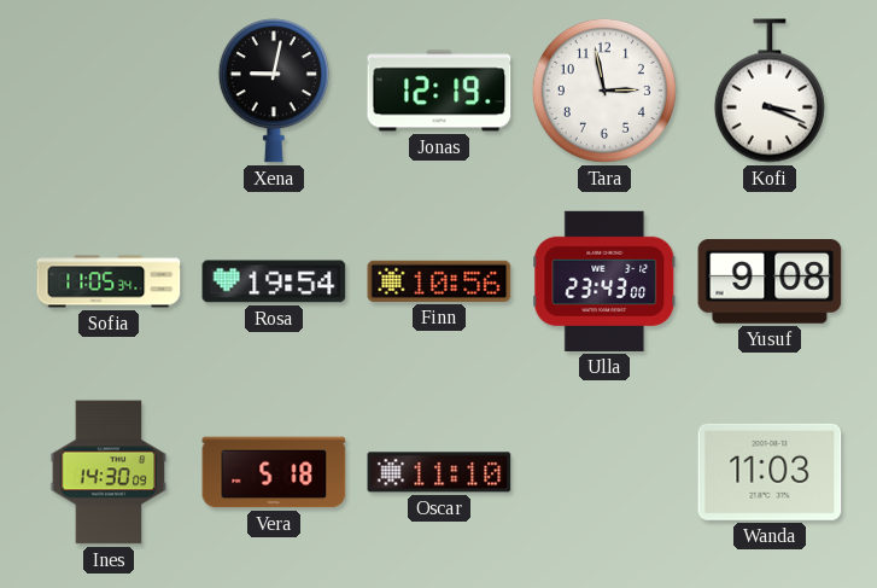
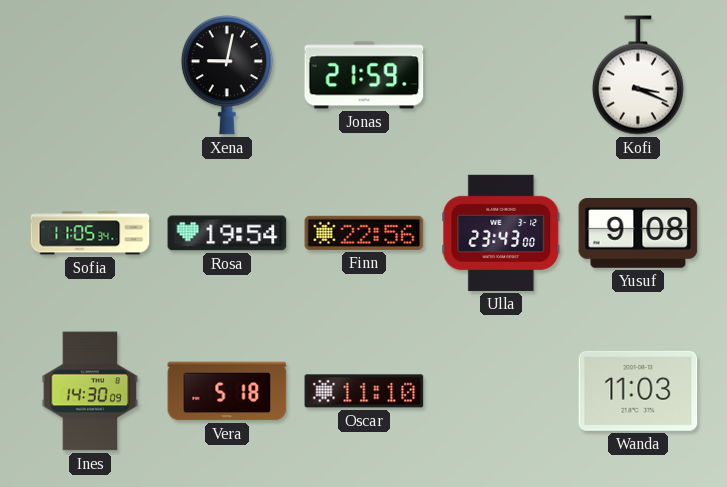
Jonas: 12:19 -> 21:59
Tara: 2:58 -> none
Finn: 10:56 -> 22:56
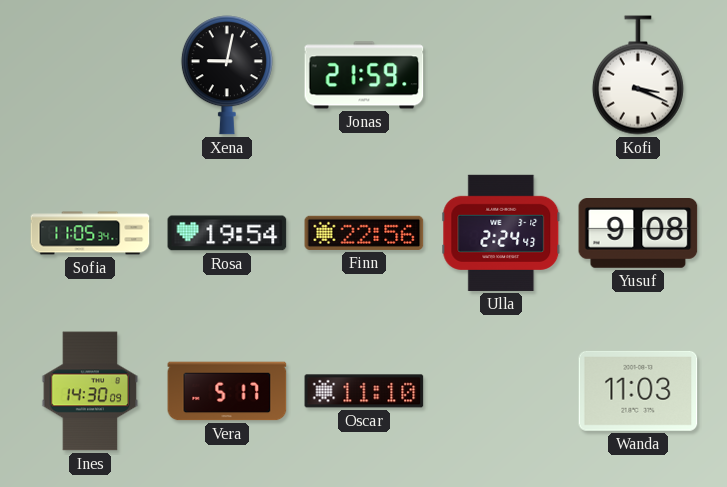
Ulla: 23:43 -> 2:24
Vera: 5:18 -> 5:17
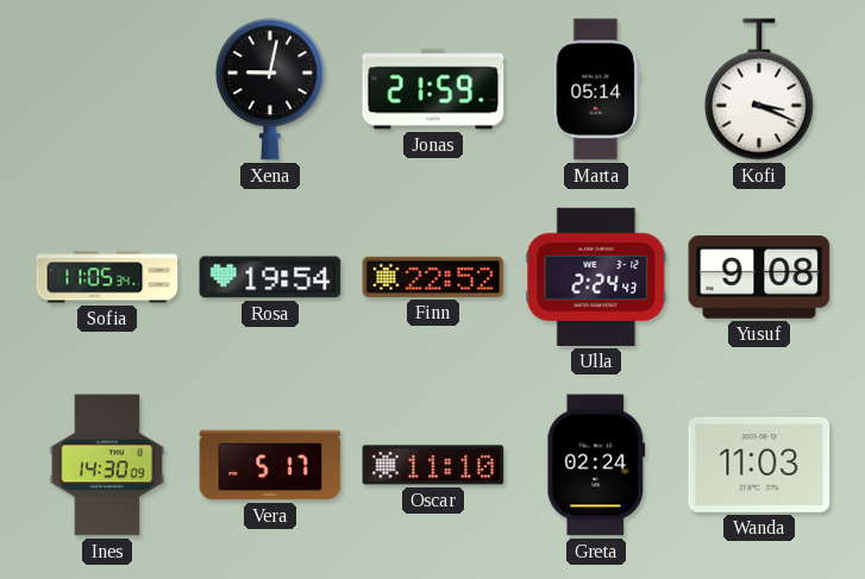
Marta: none -> 05:14
Finn: 22:56 -> 22:52
Greta: none -> 02:24
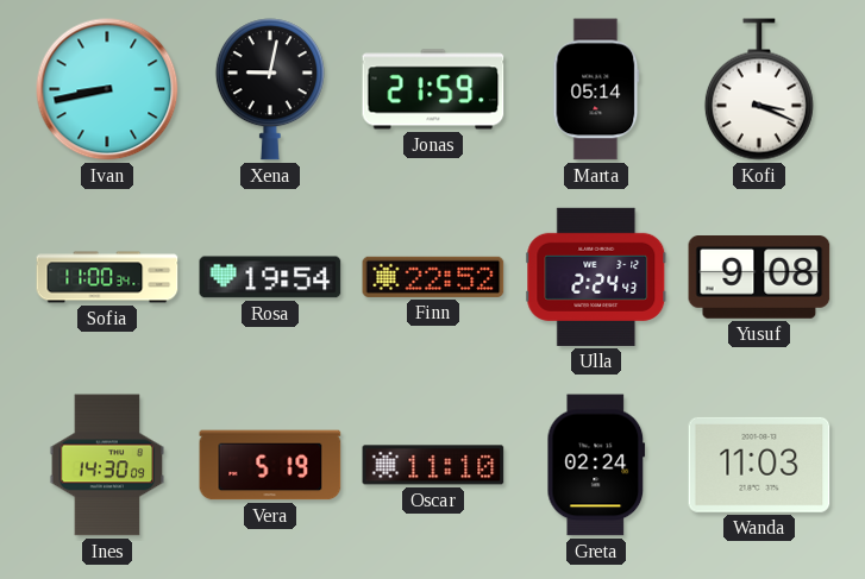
Ivan: none -> 8:43
Sofia: 11:05 -> 11:00
Vera: 5:17 -> 5:19
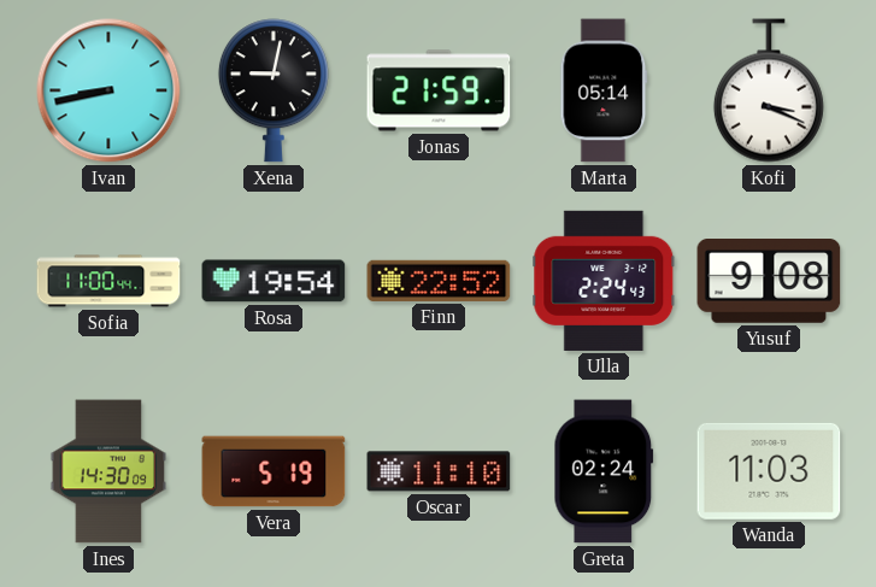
Sofia: 11:00:34 -> 11:00:44
